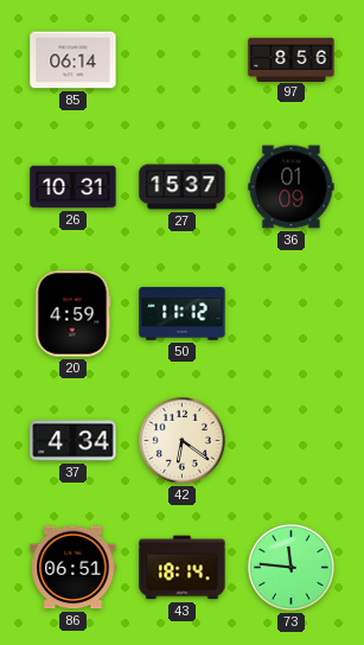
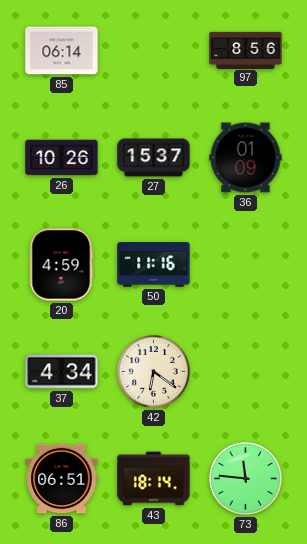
26: 10:31 -> 10:26
50: 11:12 -> 11:16
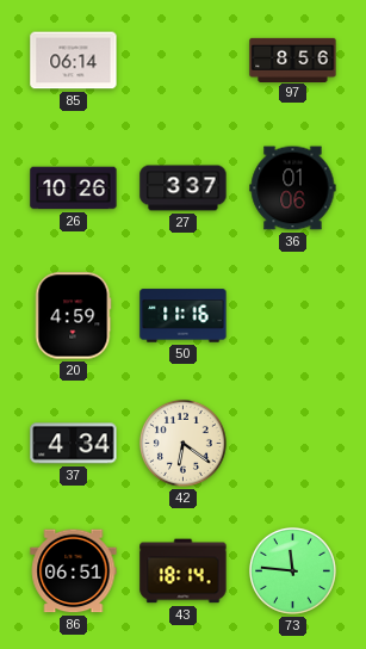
27: 15:37 -> 3:37
36: 01:09 -> 01:06
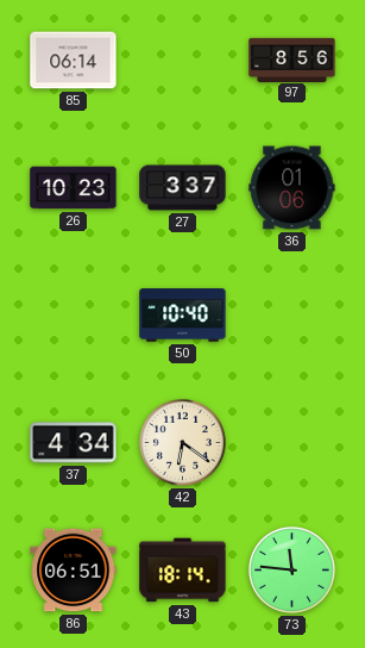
26: 10:26 -> 10:23
20: 4:59 -> none
50: 11:16 -> 10:40
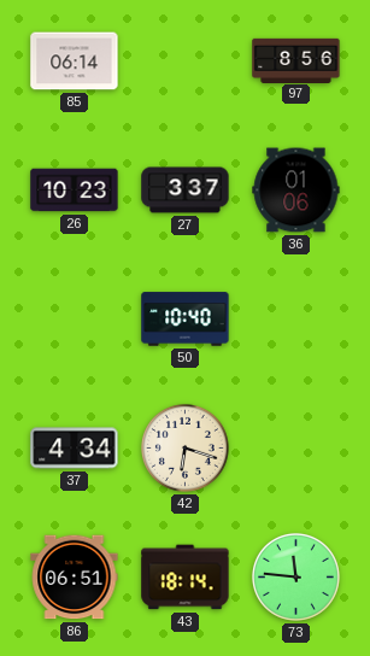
42: 6:21 -> 6:18
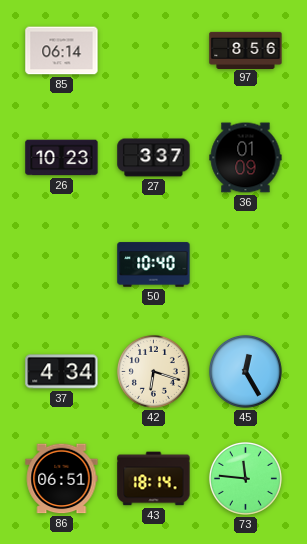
36: 01:06 -> 01:09
45: none -> 12:25
